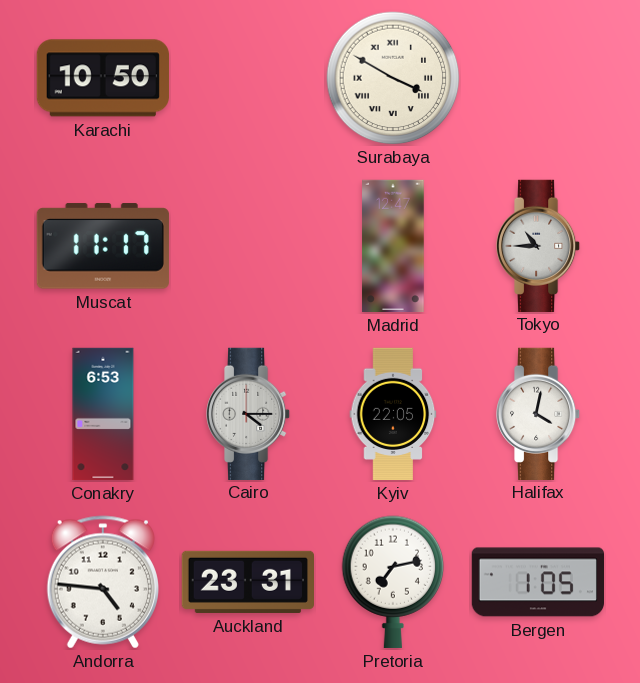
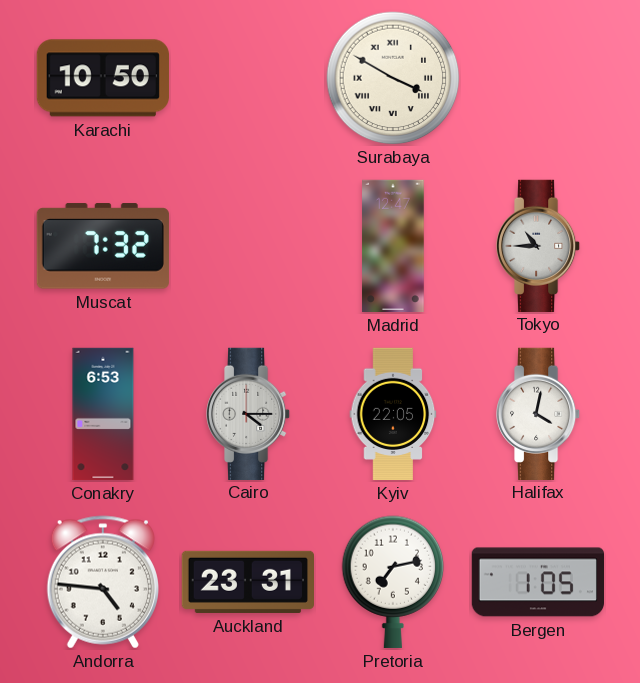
Muscat: 11:17 -> 7:32
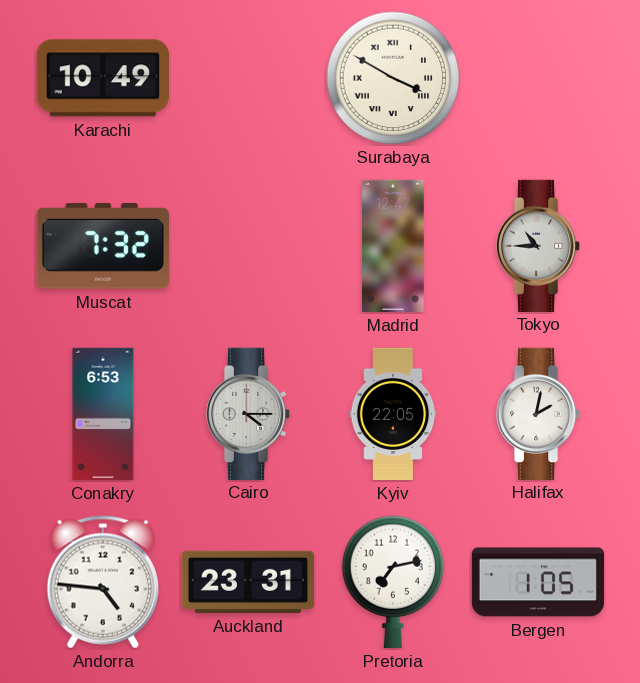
Karachi: 10:50 -> 10:49
Halifax: 4:02 -> 2:02
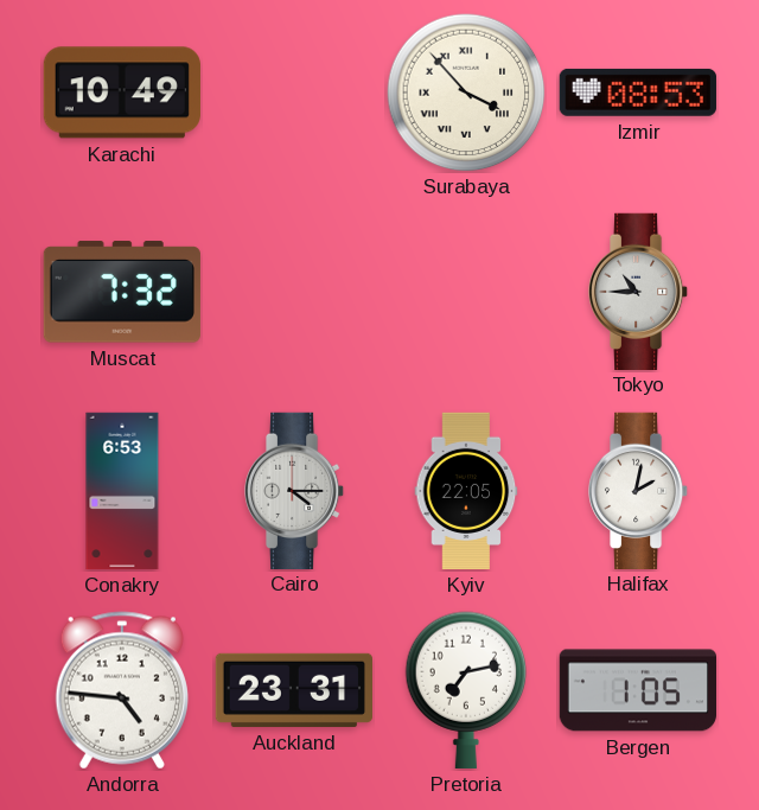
Surabaya: 3:50 -> 3:53
Izmir: none -> 08:53
Madrid: 12:47 -> none
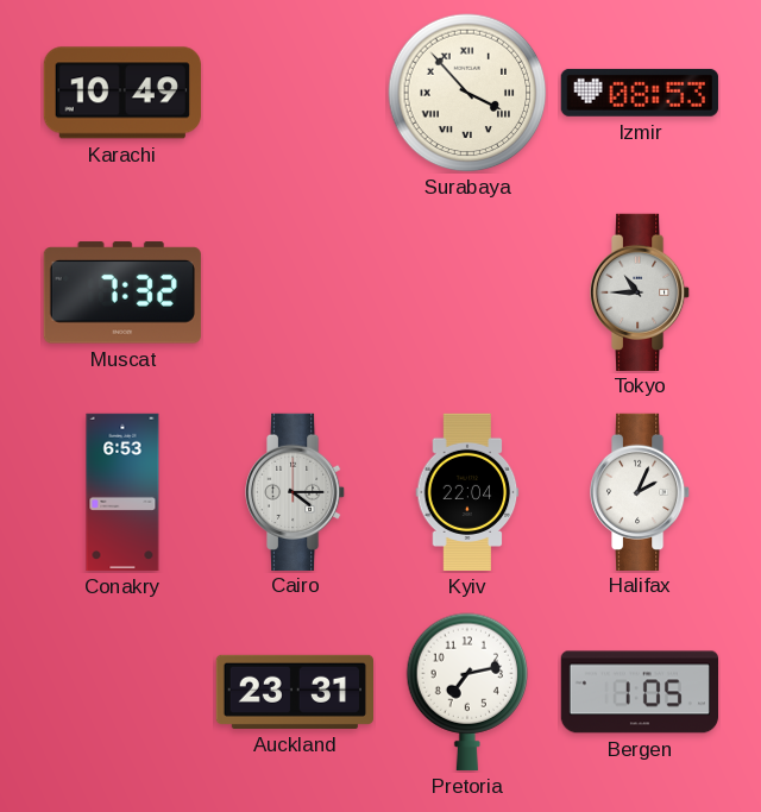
Kyiv: 22:05 -> 22:04
Halifax: 2:02 -> 2:04
Andorra: 4:46 -> none
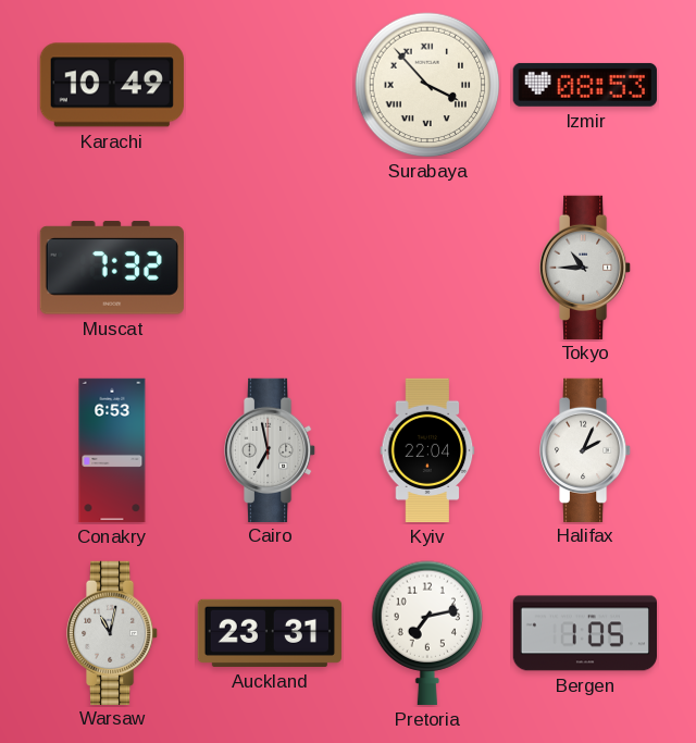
Cairo: 4:15 -> 6:58
Warsaw: none -> 11:02
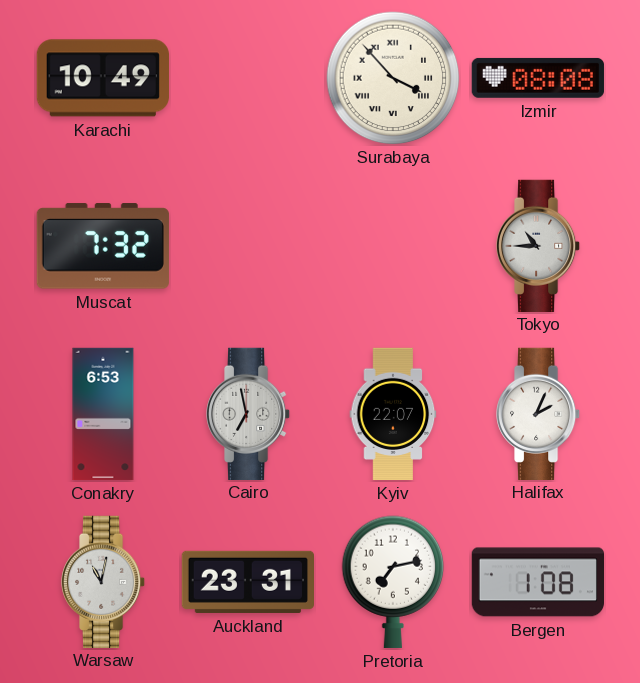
Izmir: 08:53 -> 08:08
Kyiv: 22:04 -> 22:07
Bergen: 1:05 -> 1:08
